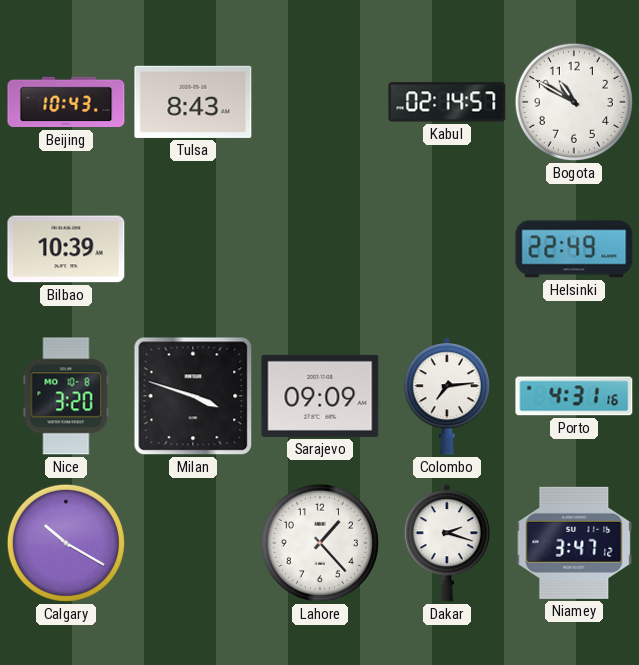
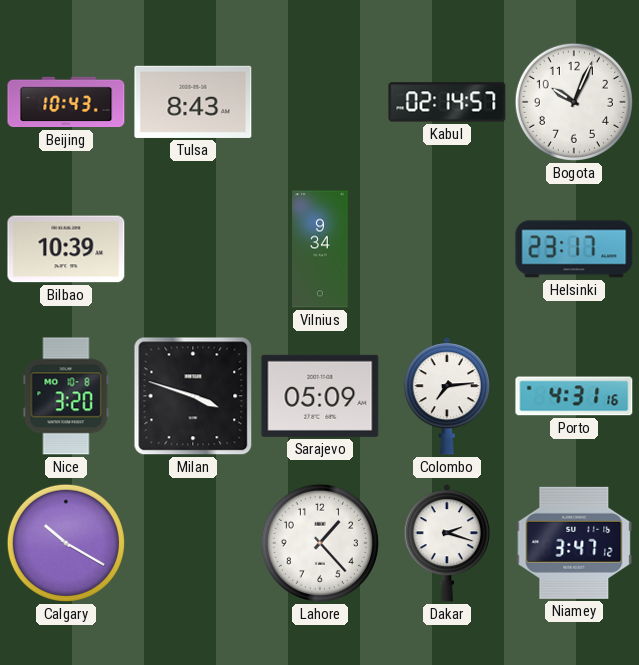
Bogota: 10:50 -> 10:04
Vilnius: none -> 9:34
Helsinki: 22:49 -> 23:17
Sarajevo: 09:09 -> 05:09
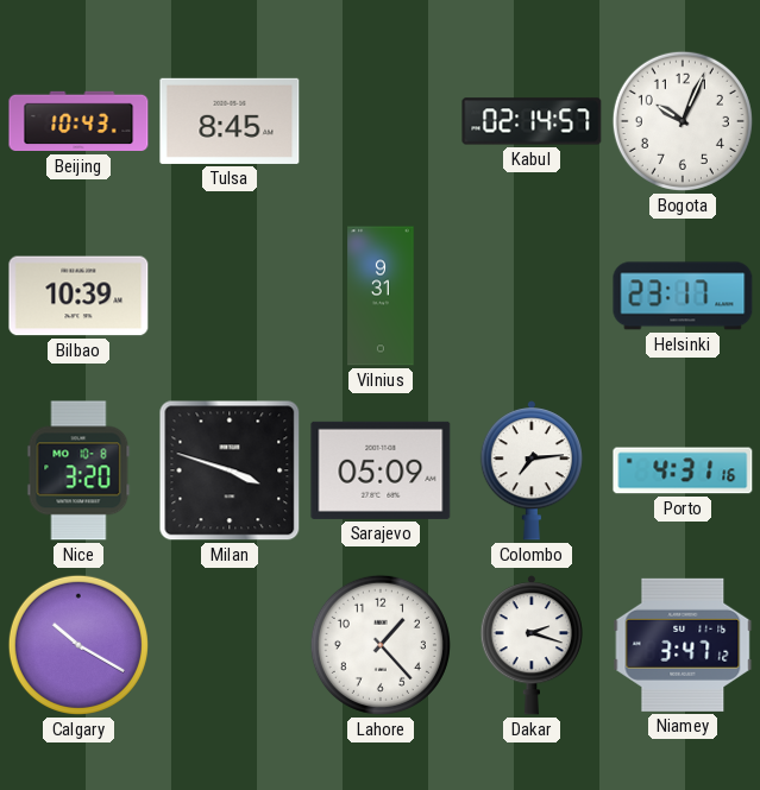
Tulsa: 8:43 -> 8:45
Vilnius: 9:34 -> 9:31
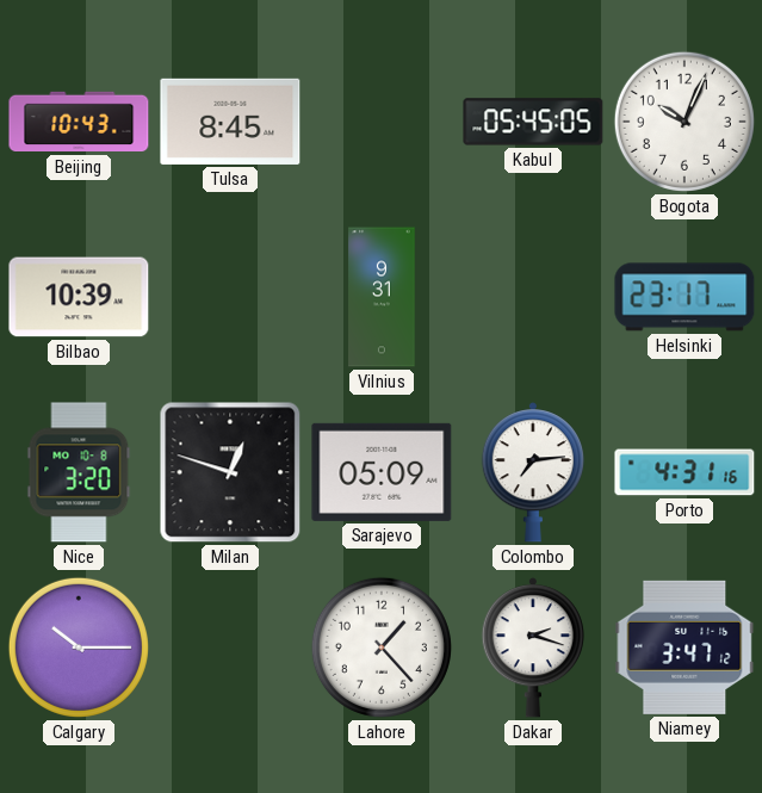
Kabul: 02:14 -> 05:45
Milan: 3:48 -> 12:48
Calgary: 10:20 -> 10:15
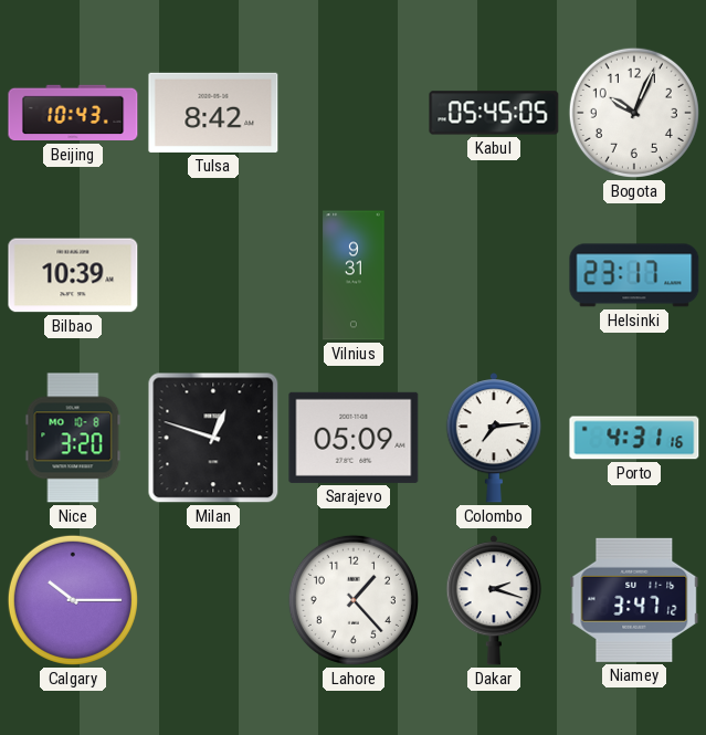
Tulsa: 8:45 -> 8:42
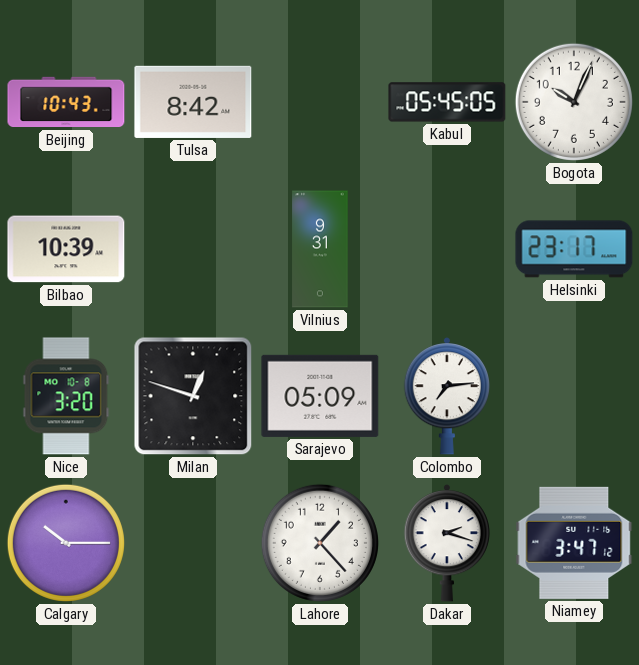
Porto: 4:31 -> none
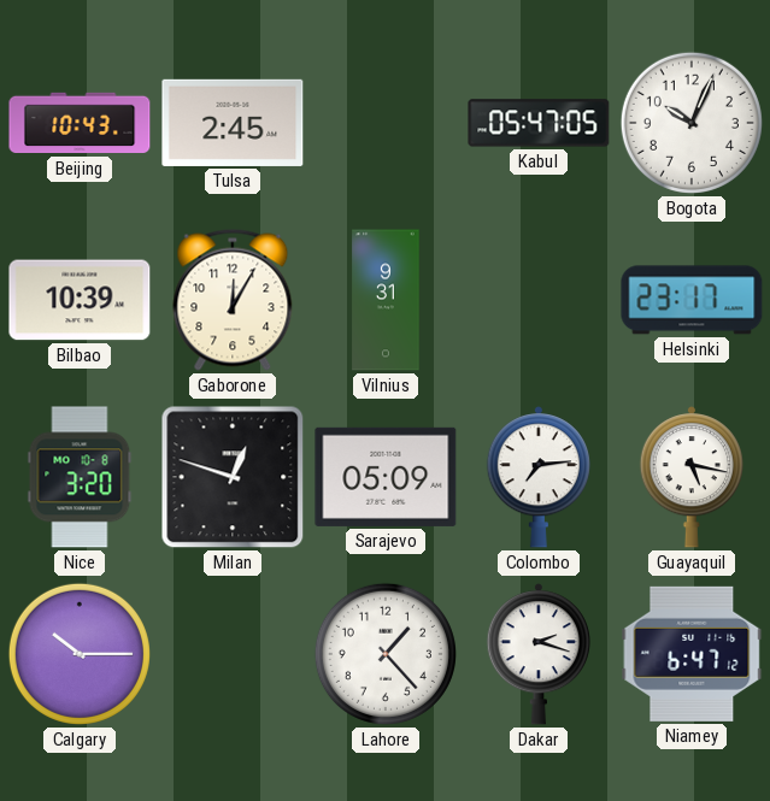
Tulsa: 8:42 -> 2:45
Kabul: 05:45 -> 05:47
Gaborone: none -> 12:05
Guayaquil: none -> 5:17
Niamey: 3:47 -> 6:47
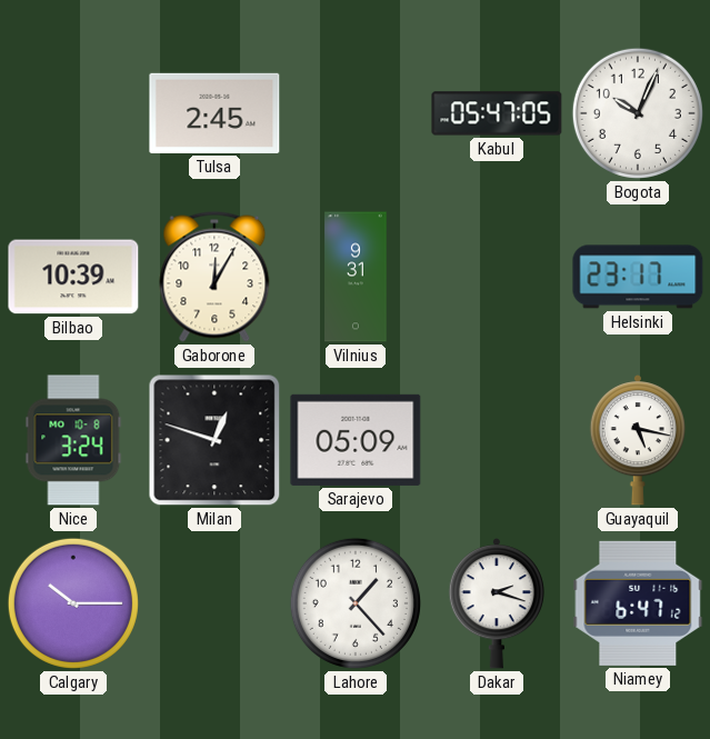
Beijing: 10:43 -> none
Nice: 3:20 -> 3:24
Colombo: 7:14 -> none
